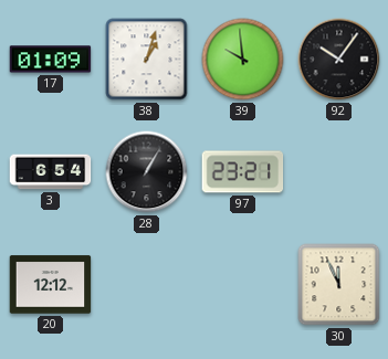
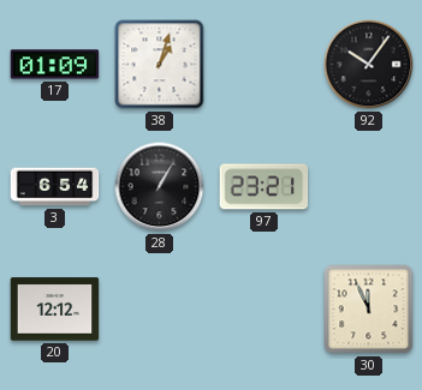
39: 9:59 -> none
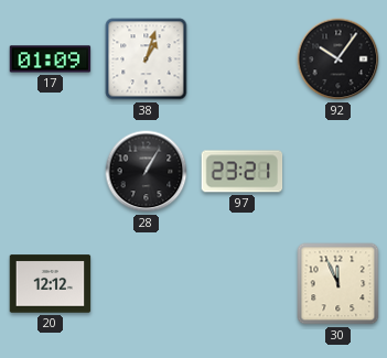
3: 6:54 -> none
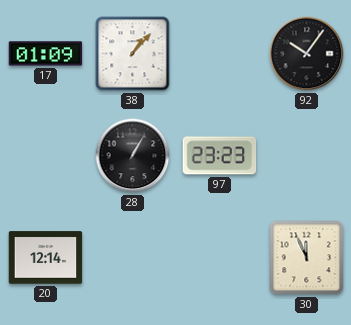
38: 1:03 -> 1:07
97: 23:21 -> 23:23
20: 12:12 -> 12:14
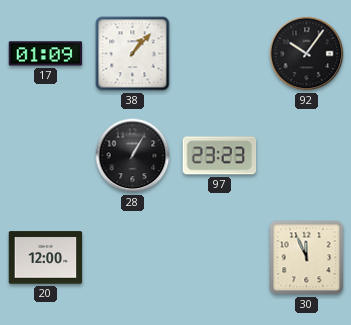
20: 12:14 -> 12:00
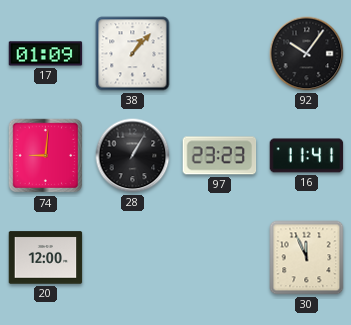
74: none -> 9:01
16: none -> 11:41
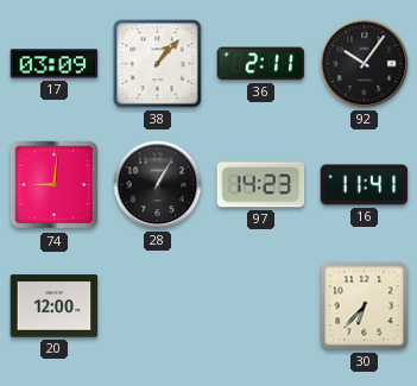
17: 01:09 -> 03:09
36: none -> 2:11
97: 23:23 -> 14:23
30: 11:56 -> 6:37
